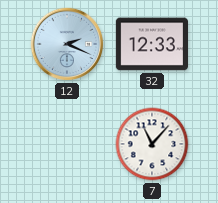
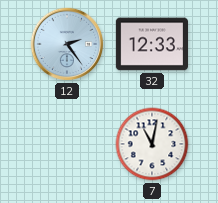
12: 2:19 -> 2:24
7: 11:07 -> 11:02
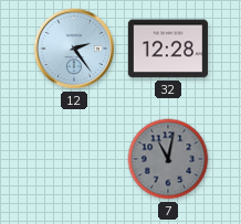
32: 12:33 -> 12:28
7 dial: white -> grey
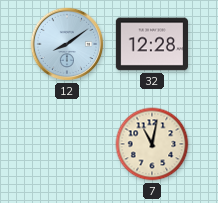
12: 2:24 -> 8:09
7 dial: grey -> cream
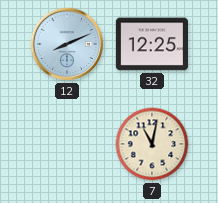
12: 8:09 -> 8:11
32: 12:28 -> 12:25
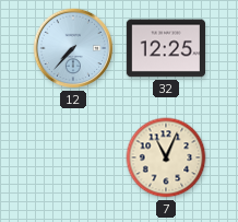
12: 8:11 -> 7:37
7: 11:02 -> 11:04
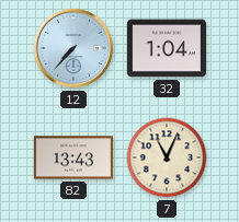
32: 12:25 -> 1:04
82: none -> 13:43
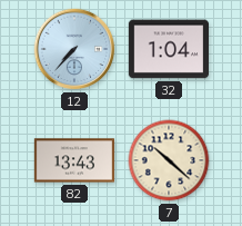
7: 11:04 -> 10:22
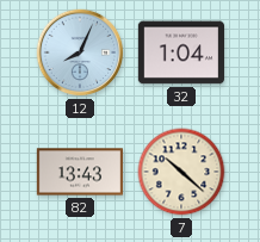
12: 7:37 -> 8:04
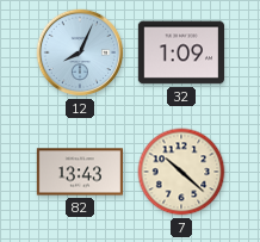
32: 1:04 -> 1:09
